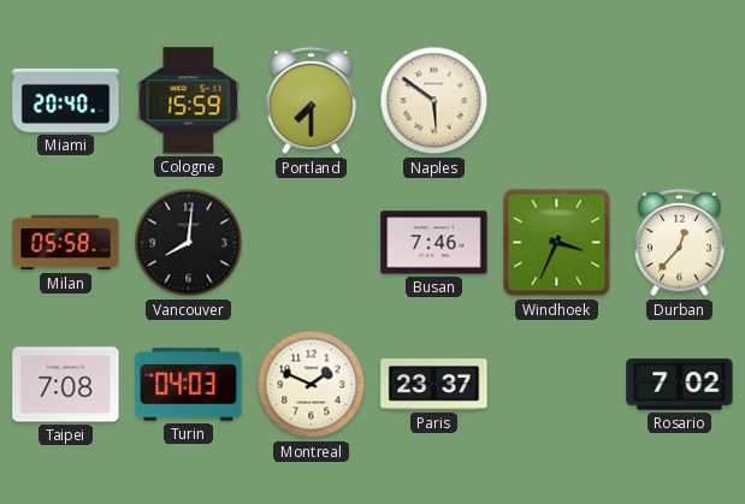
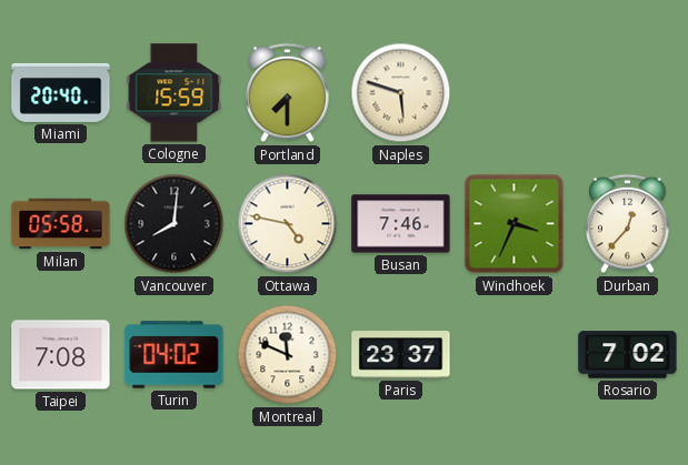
Naples: 5:51 -> 5:48
Ottawa: none -> 4:47
Turin: 04:03 -> 04:02
Montreal: 1:49 -> 11:49
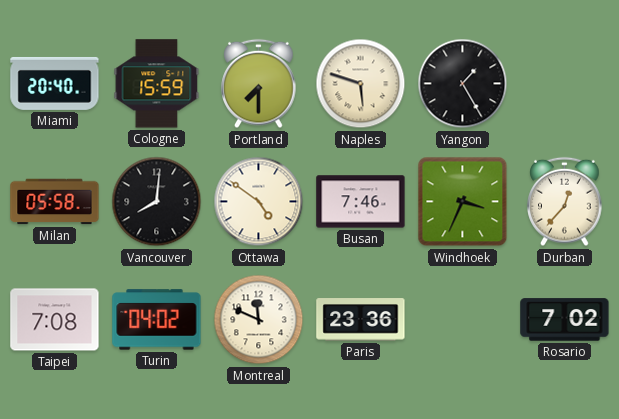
Yangon: none -> 1:25
Ottawa: 4:47 -> 4:51
Paris: 23:37 -> 23:36
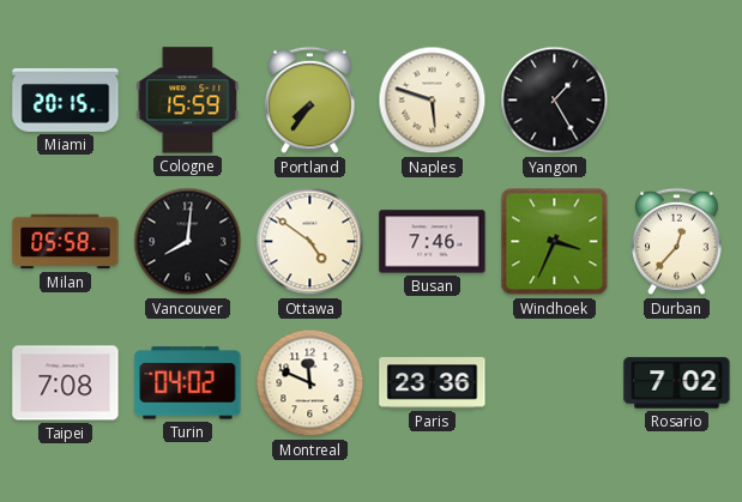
Miami: 20:40 -> 20:15
Portland: 7:30 -> 7:36
